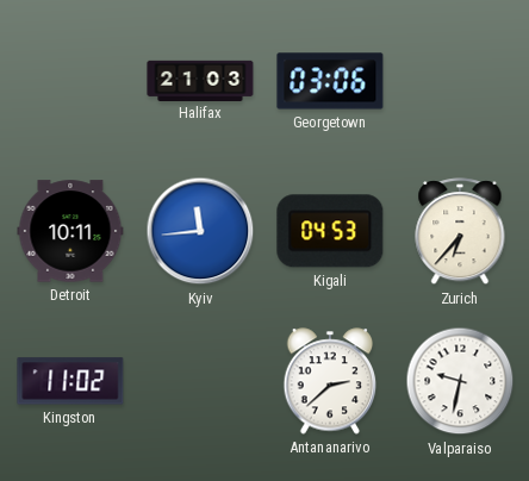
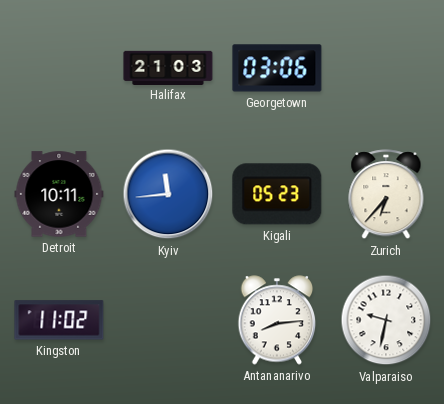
Kigali: 04:53 -> 05:23
Antananarivo: 2:38 -> 8:14
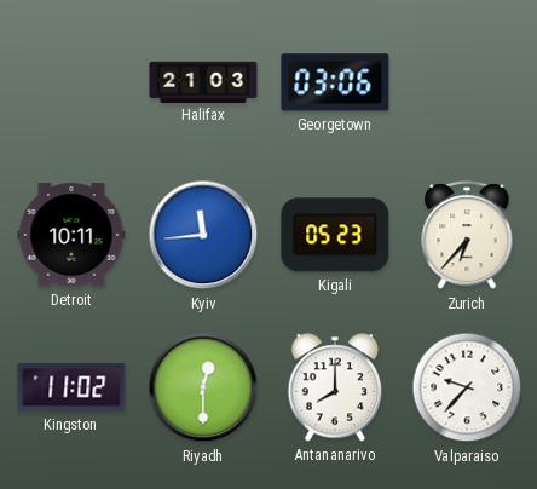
Riyadh: none -> 12:30
Antananarivo: 8:14 -> 8:00
Valparaiso: 9:32 -> 9:37
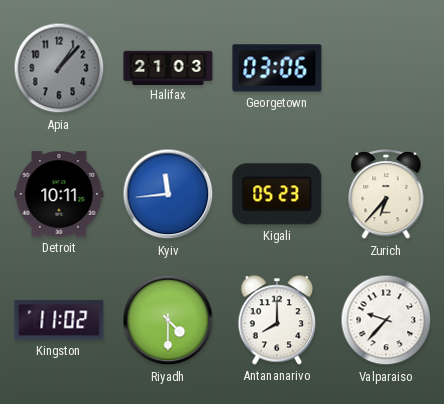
Apia: none -> 1:07
Riyadh: 12:30 -> 4:30
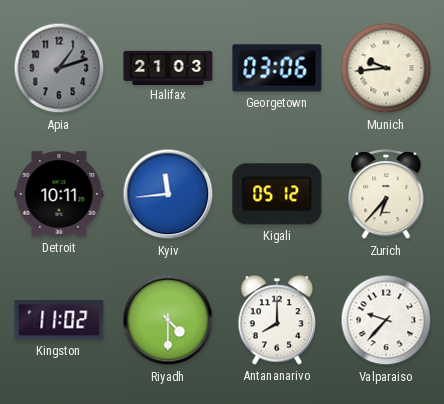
Apia: 1:07 -> 1:12
Munich: none -> 9:44
Kigali: 05:23 -> 05:12
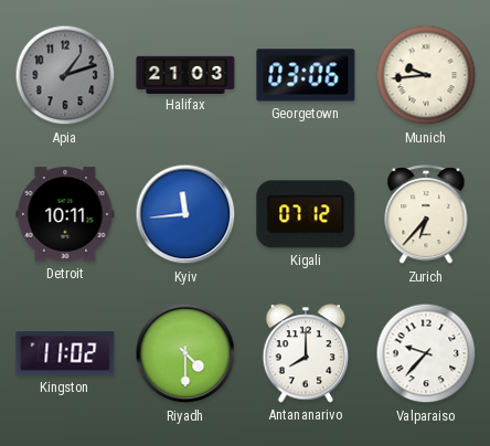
Kigali: 05:12 -> 07:12
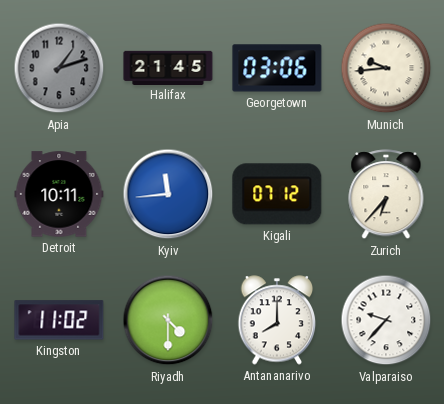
Halifax: 21:03 -> 21:45
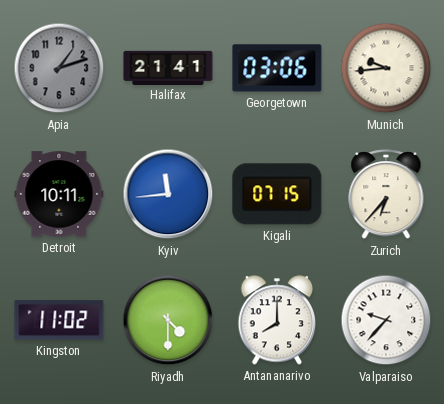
Halifax: 21:45 -> 21:41
Kigali: 07:12 -> 07:15
